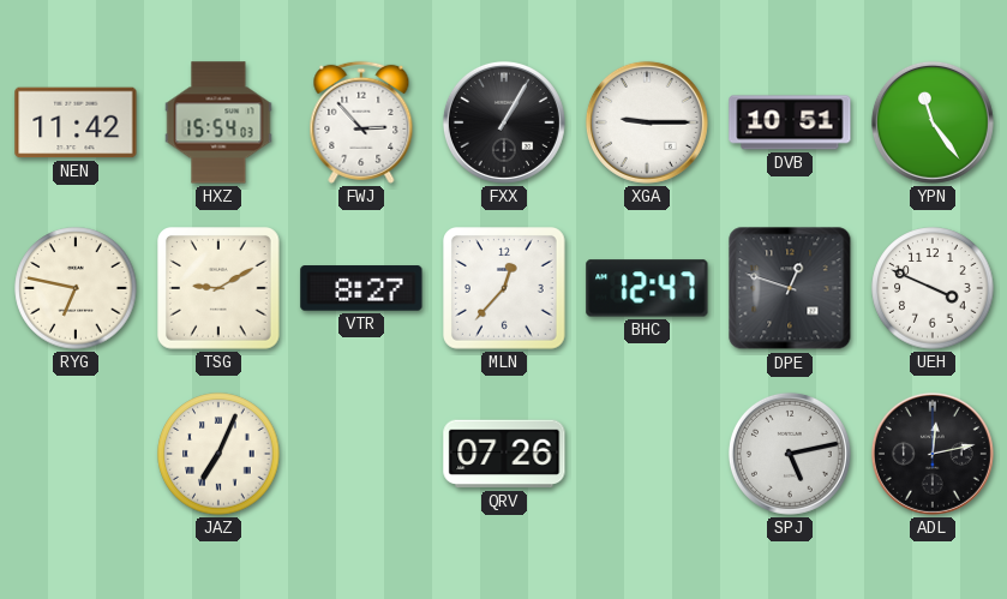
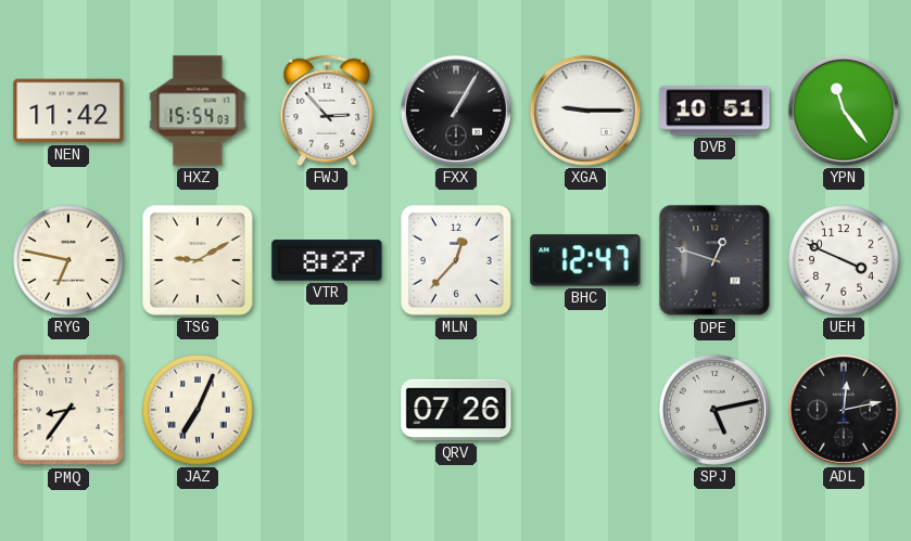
PMQ: none -> 8:36
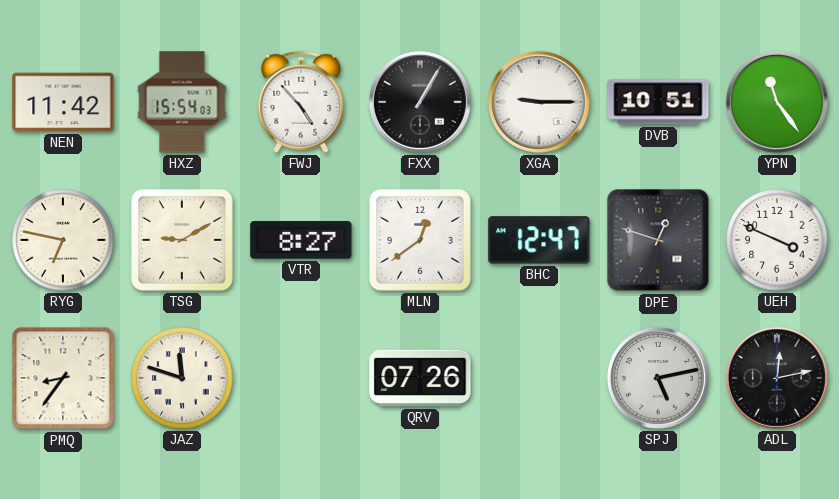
FWJ: 2:53 -> 4:53
MLN: 12:37 -> 12:39
JAZ: 7:04 -> 11:48
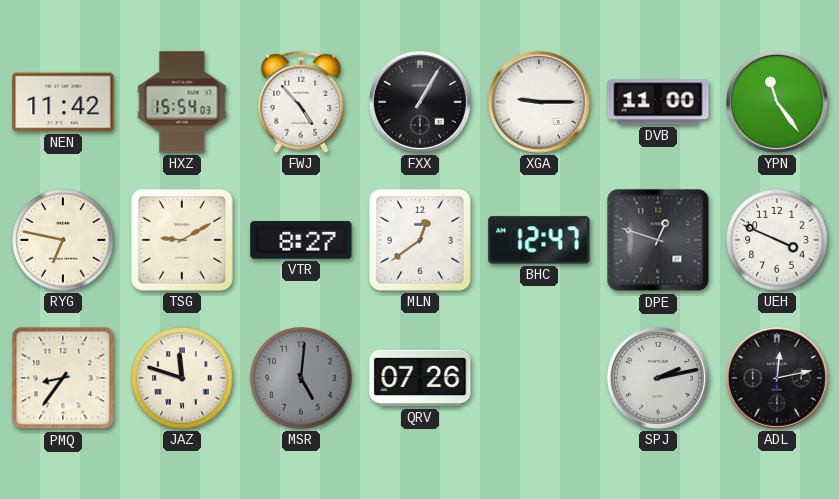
DVB: 10:51 -> 11:00
MSR: none -> 5:01
SPJ: 5:13 -> 2:13
